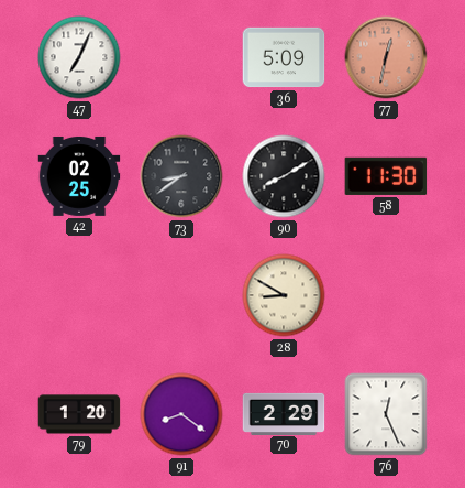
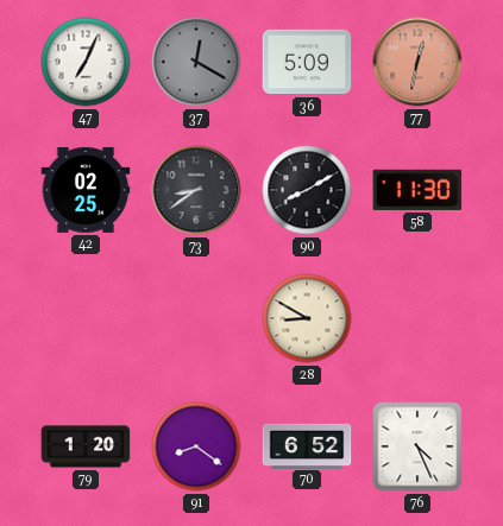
37: none -> 12:20
70: 2:29 -> 6:52
76: 12:26 -> 4:26
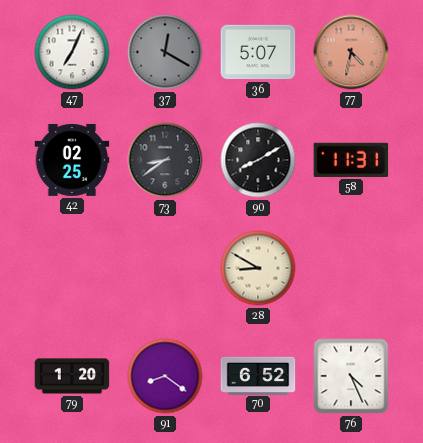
36: 5:09 -> 5:07
77: 12:32 -> 4:32
58: 11:30 -> 11:31
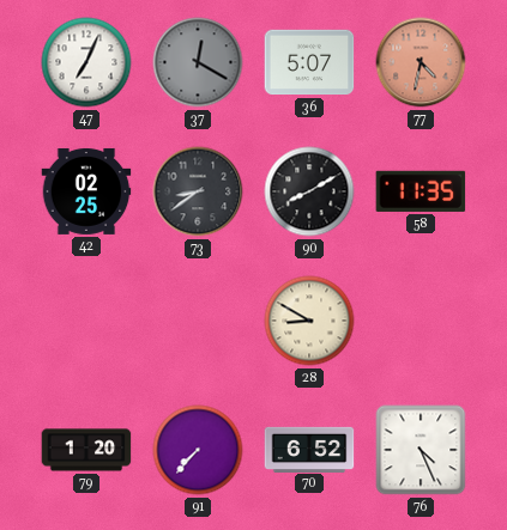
58: 11:31 -> 11:35
91: 8:21 -> 7:37
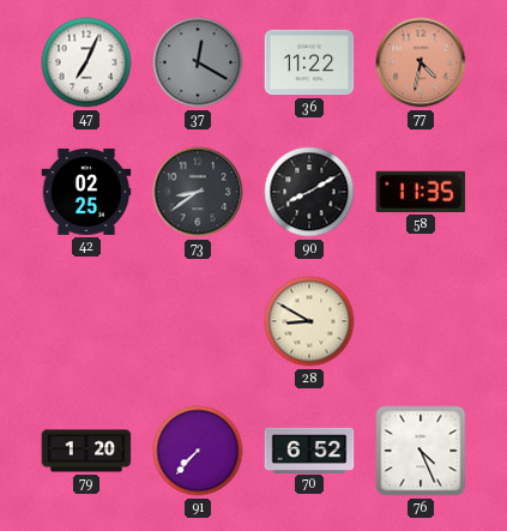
36: 5:07 -> 11:22
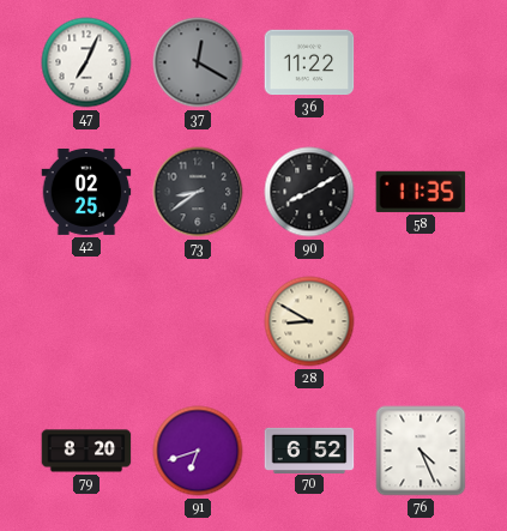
77: 4:32 -> none
79: 1:20 -> 8:20
91: 7:37 -> 6:42
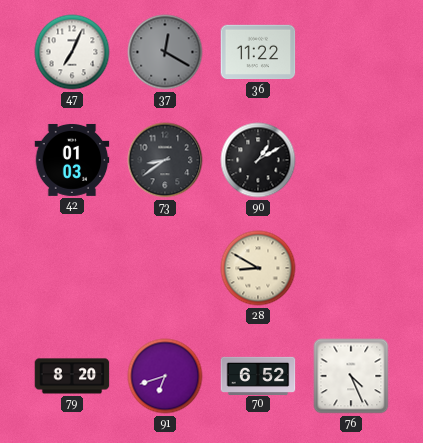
42: 02:25 -> 01:03
90: 8:10 -> 1:10
58: 11:35 -> none
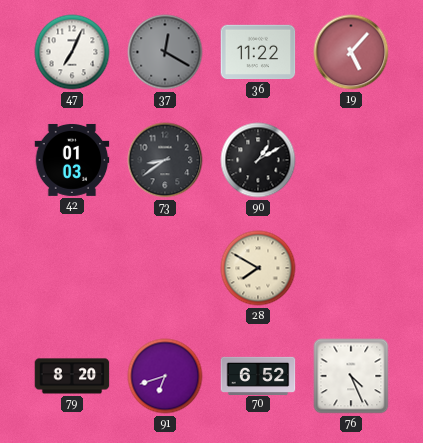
19: none -> 5:07
28: 8:50 -> 7:50
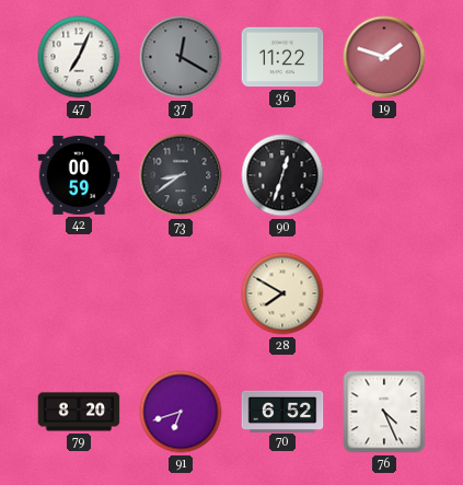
19: 5:07 -> 1:48
42: 01:03 -> 00:59
90: 1:10 -> 12:33
